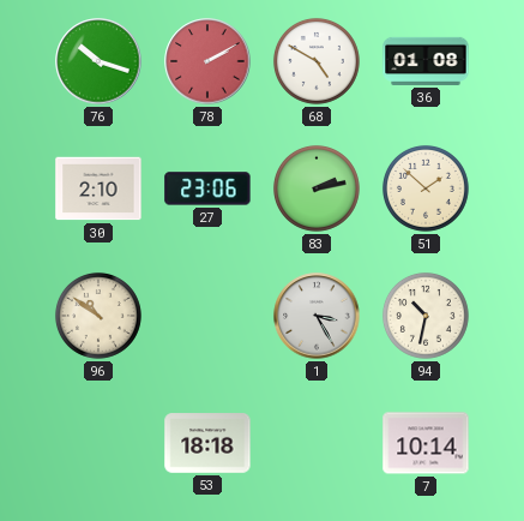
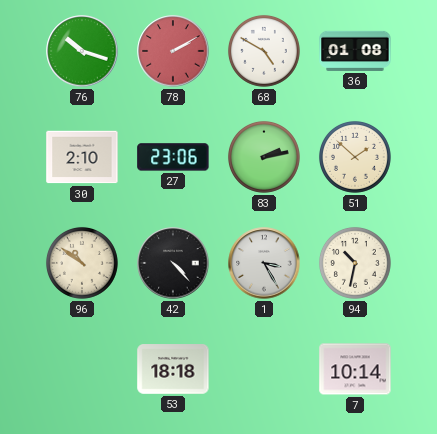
42: none -> 4:23
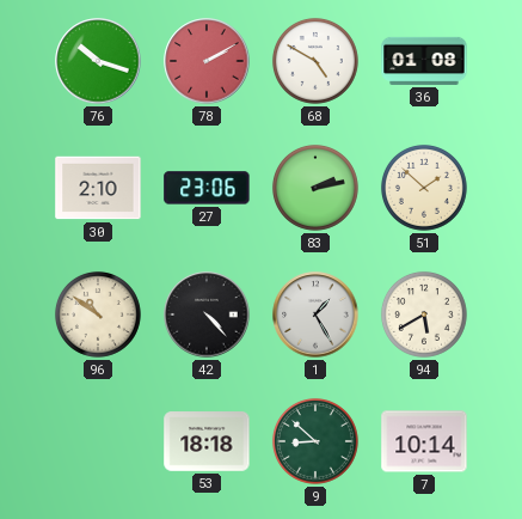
1: 3:25 -> 1:25
94: 10:32 -> 5:40
9: none -> 8:52
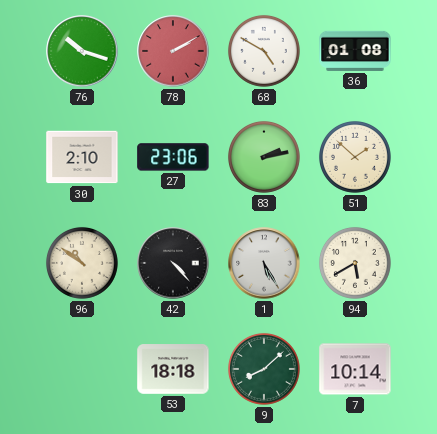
1: 1:25 -> 5:25
9: 8:52 -> 8:08
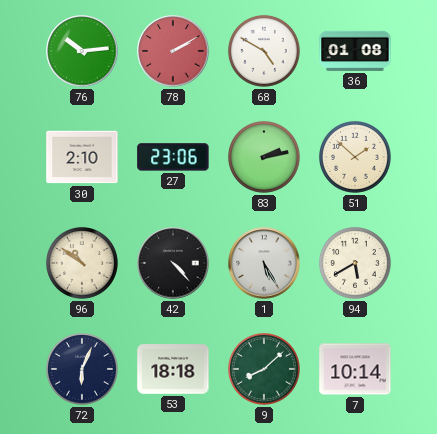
76: 10:18 -> 10:14
72: none -> 6:04
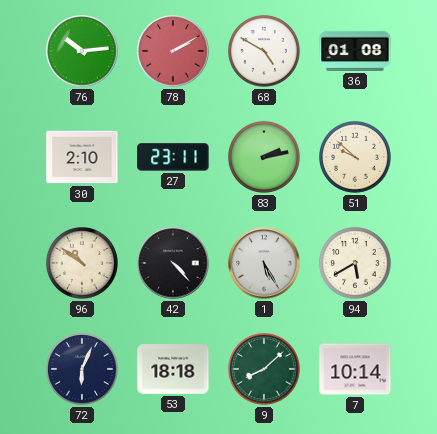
27: 23:06 -> 23:11
51: 1:52 -> 9:52
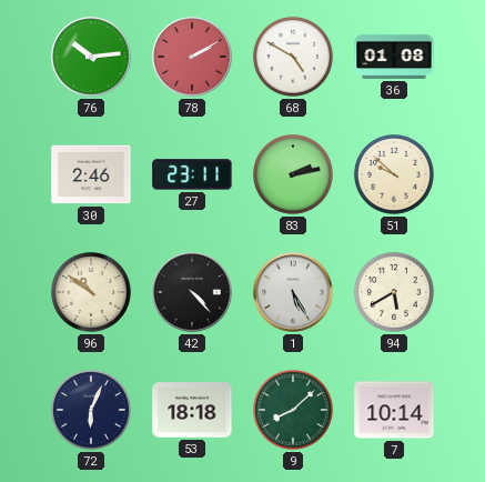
30: 2:10 -> 2:46
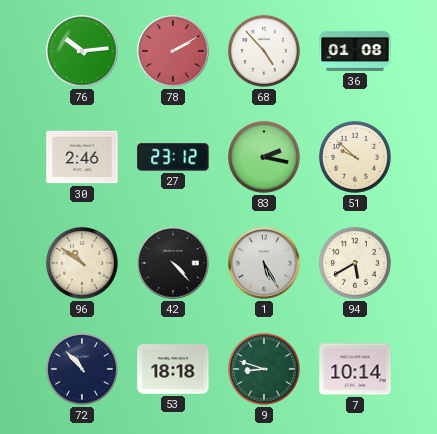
68: 4:50 -> 4:53
27: 23:11 -> 23:12
83: 2:13 -> 2:17
72: 6:04 -> 10:53
9: 8:08 -> 8:48
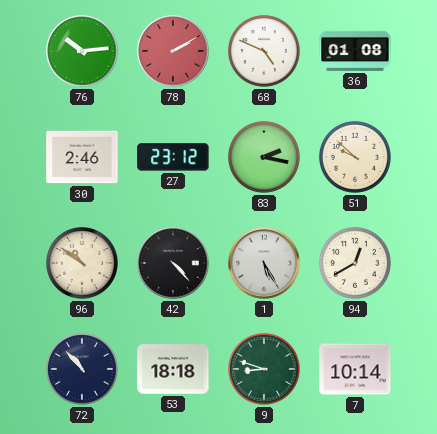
68: 4:53 -> 4:49
94: 5:40 -> 12:40
